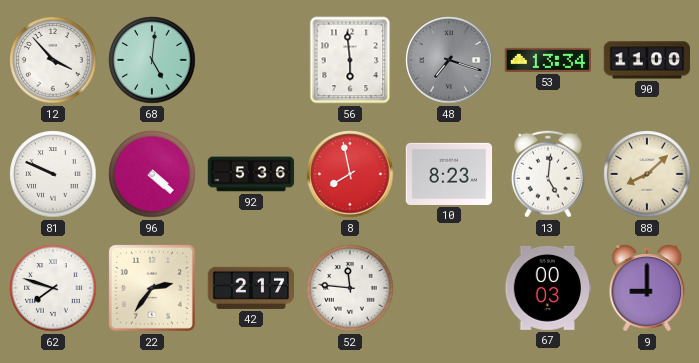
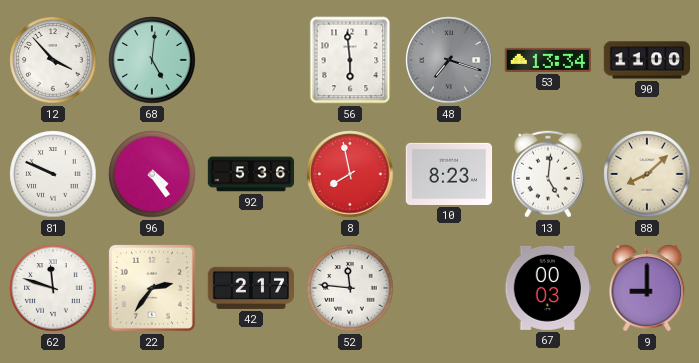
96: 4:22 -> 4:24
62: 7:48 -> 11:48
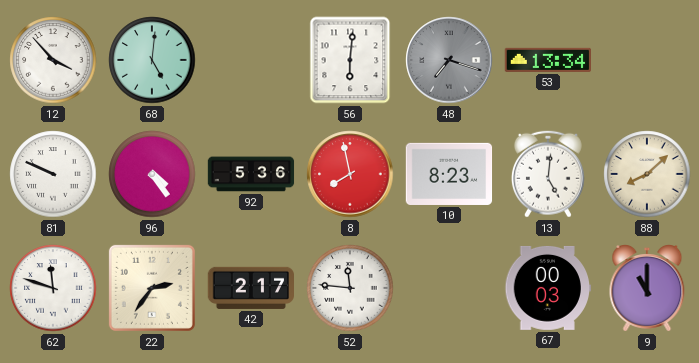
56: 5:59 -> 6:01
90: 11:00 -> none
9: 9:00 -> 11:00
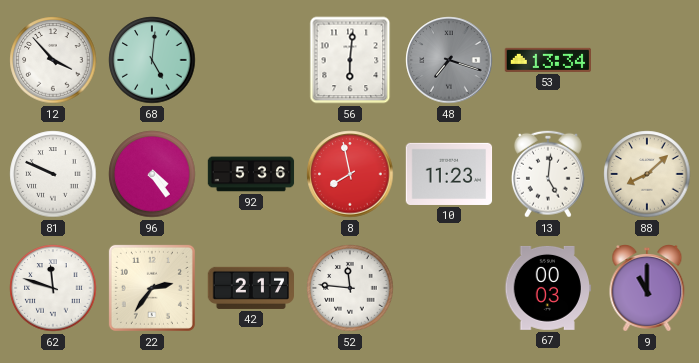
10: 8:23 -> 11:23
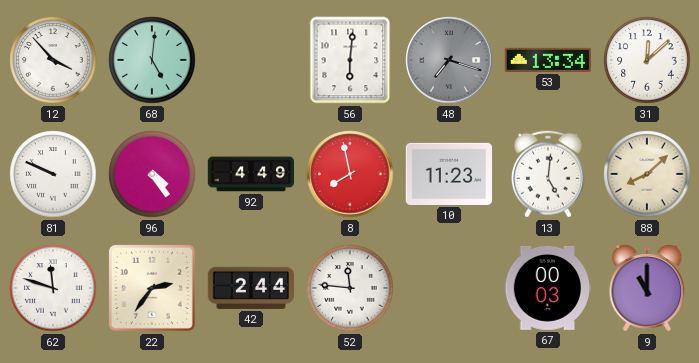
31: none -> 12:08
92: 5:36 -> 4:49
42: 2:17 -> 2:44
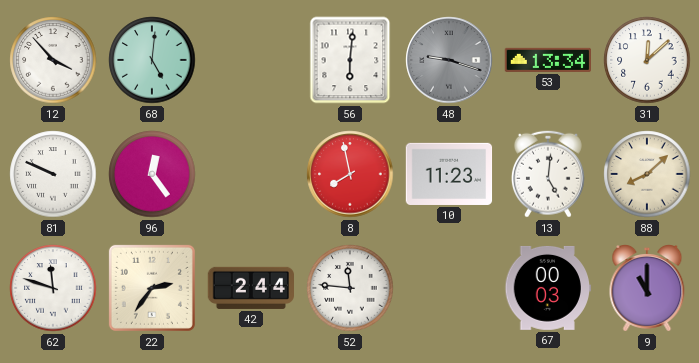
48: 7:18 -> 9:18
96: 4:24 -> 12:24
92: 4:49 -> none
